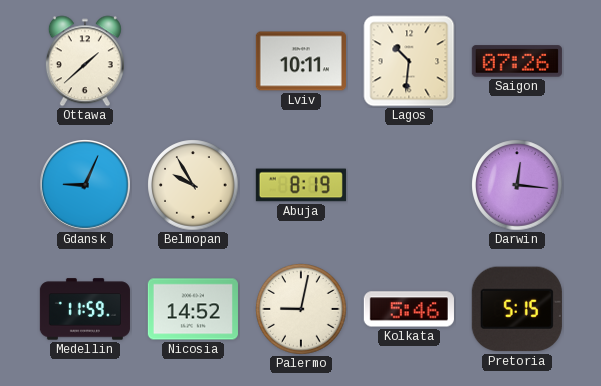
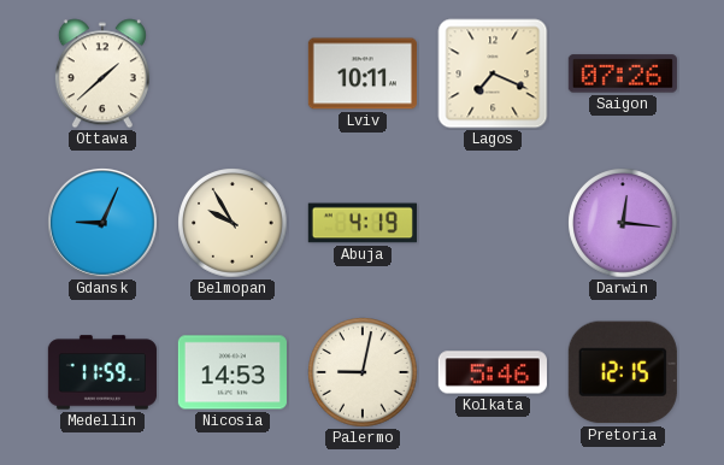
Lagos: 10:31 -> 7:19
Abuja: 8:19 -> 4:19
Nicosia: 14:52 -> 14:53
Pretoria: 5:15 -> 12:15
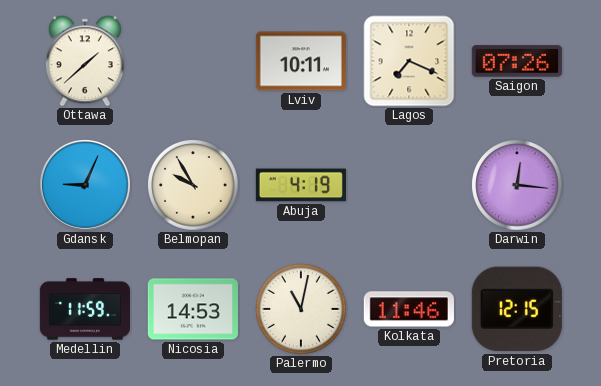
Palermo: 9:02 -> 11:02
Kolkata: 5:46 -> 11:46
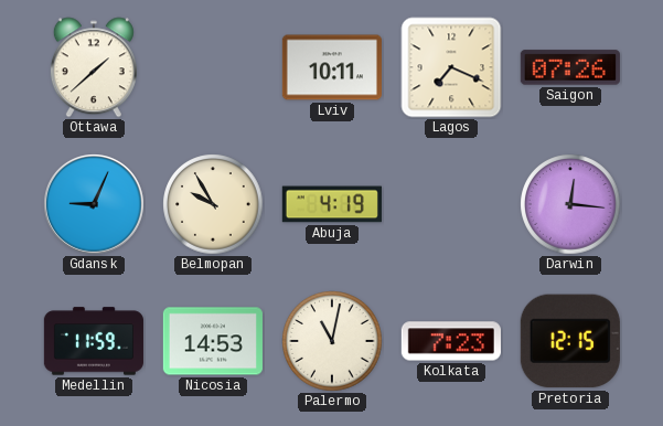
Kolkata: 11:46 -> 7:23
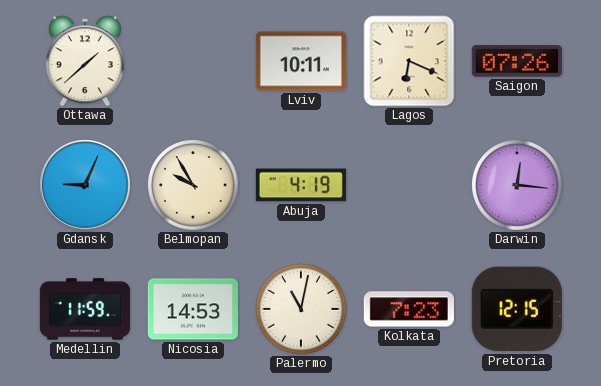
Lagos: 7:19 -> 6:19
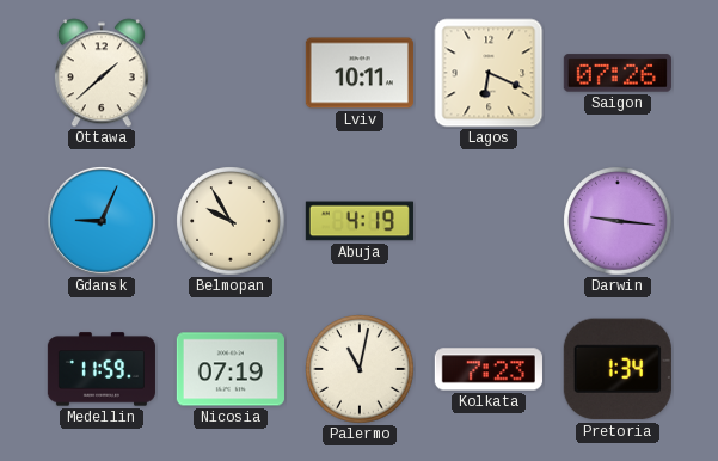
Darwin: 12:16 -> 9:16
Nicosia: 14:53 -> 07:19
Pretoria: 12:15 -> 1:34
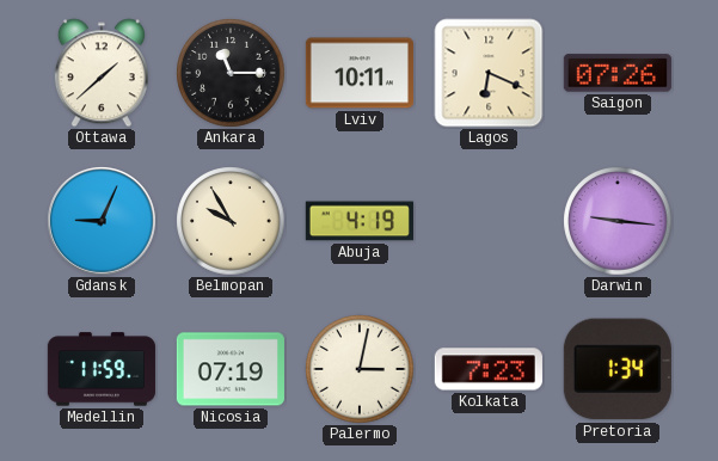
Ankara: none -> 11:15
Palermo: 11:02 -> 3:02
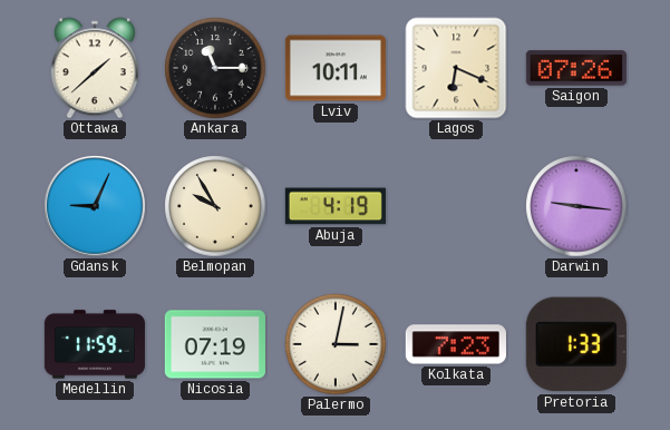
Pretoria: 1:34 -> 1:33
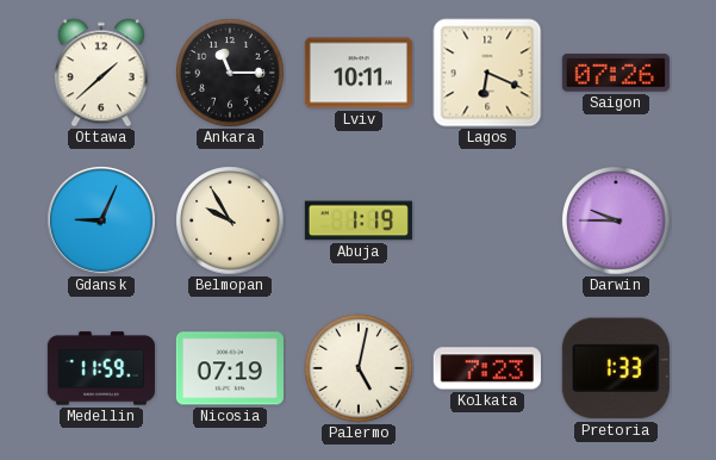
Abuja: 4:19 -> 1:19
Darwin: 9:16 -> 9:45
Palermo: 3:02 -> 5:02
